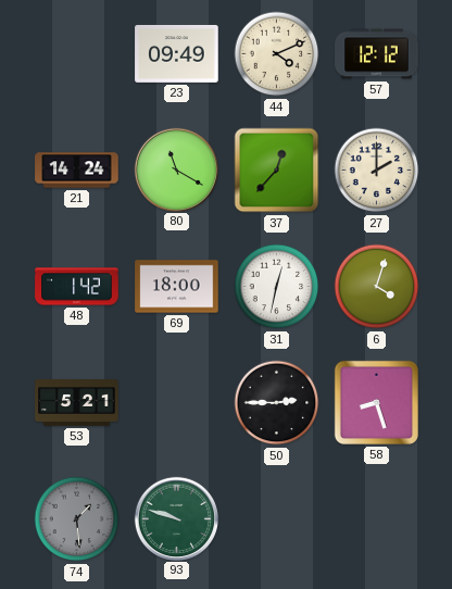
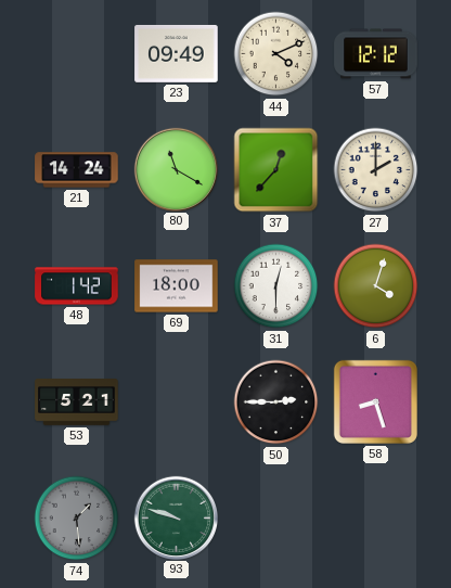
31: 12:32 -> 12:30
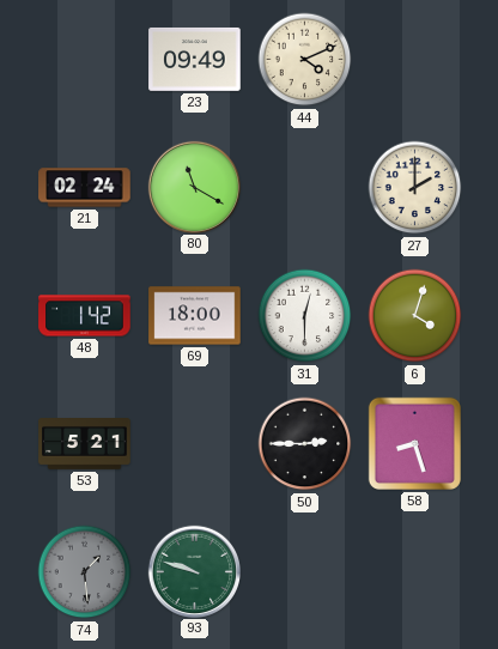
57: 12:12 -> none
21: 14:24 -> 02:24
37: 12:37 -> none
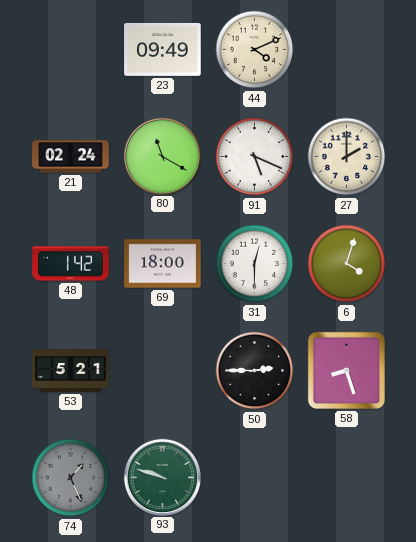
91: none -> 5:19
74: 1:29 -> 1:26
